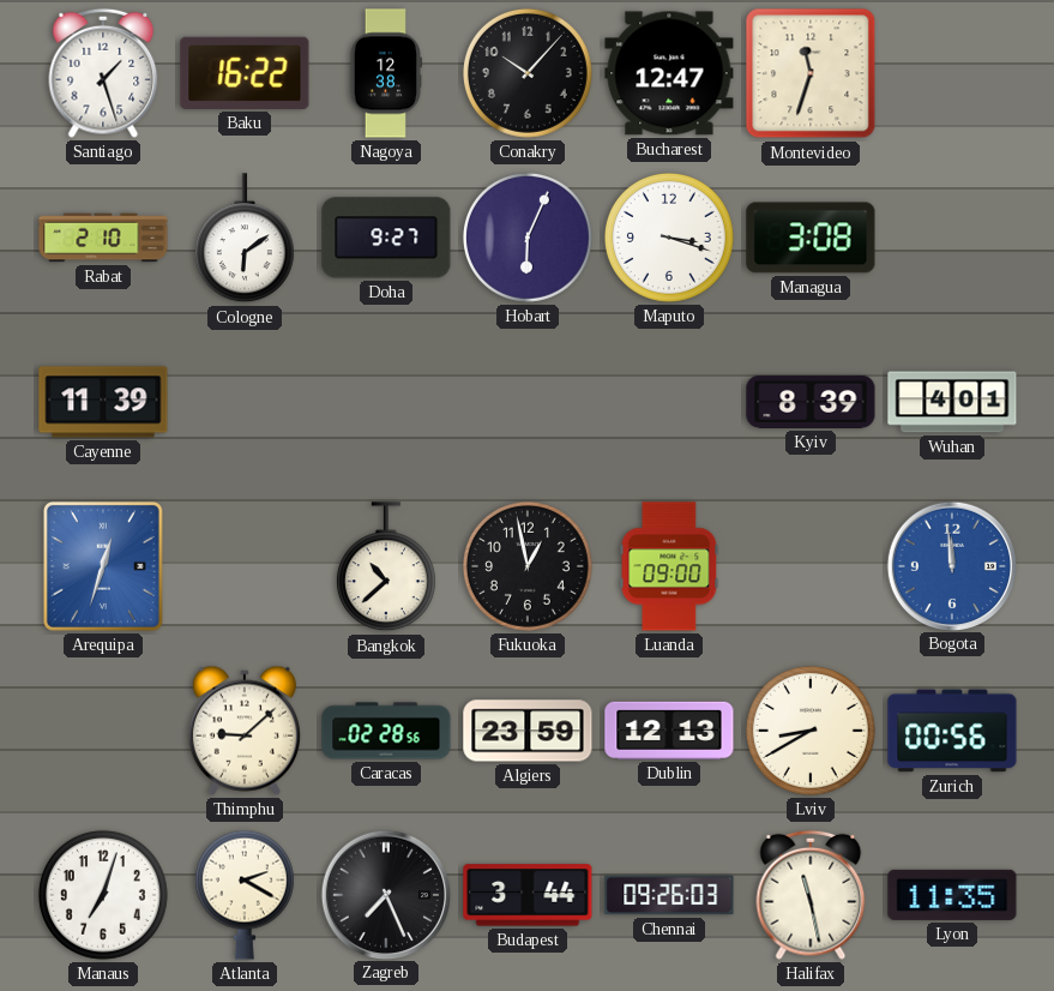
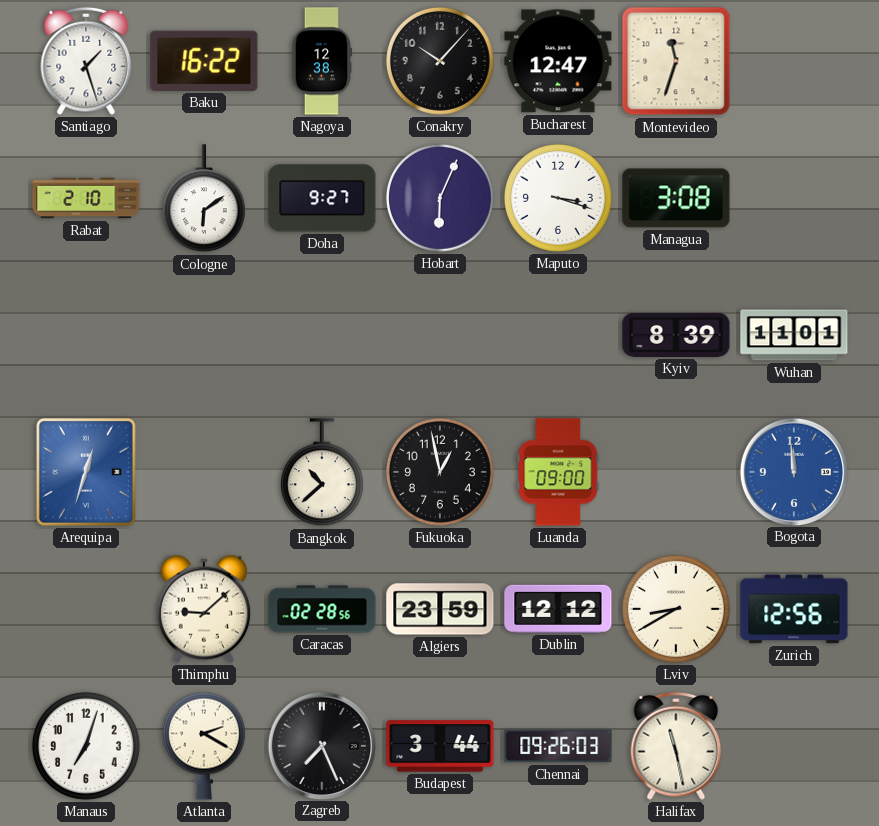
Cayenne: 11:39 -> none
Wuhan: 4:01 -> 11:01
Dublin: 12:13 -> 12:12
Zurich: 00:56 -> 12:56
Lyon: 11:35 -> none
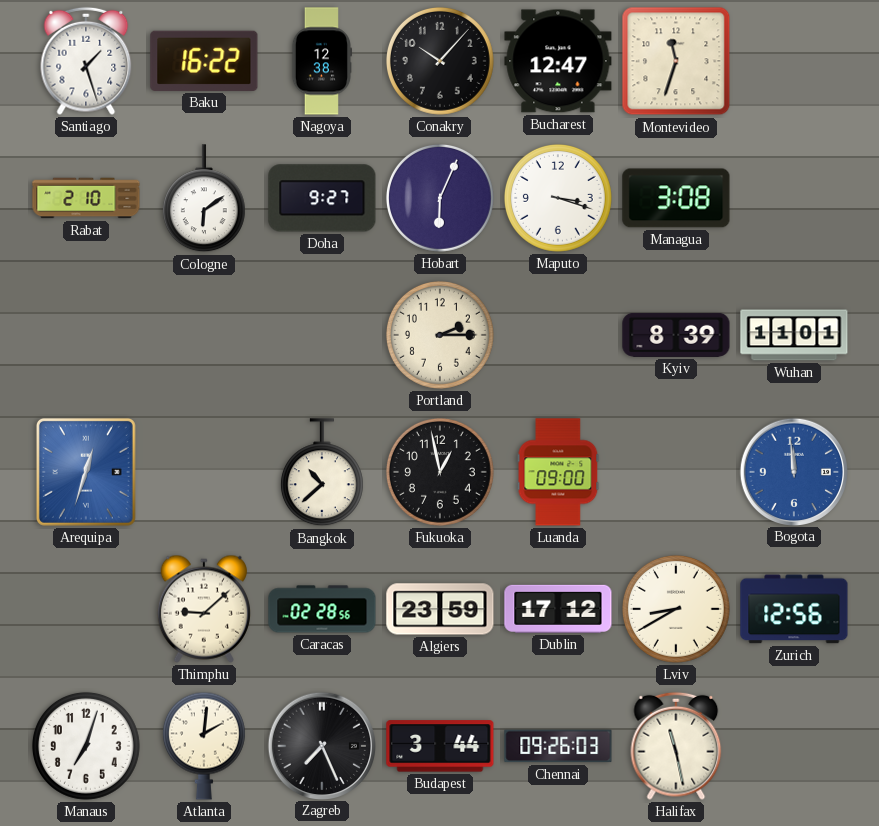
Portland: none -> 2:15
Dublin: 12:12 -> 17:12
Atlanta: 2:20 -> 2:01
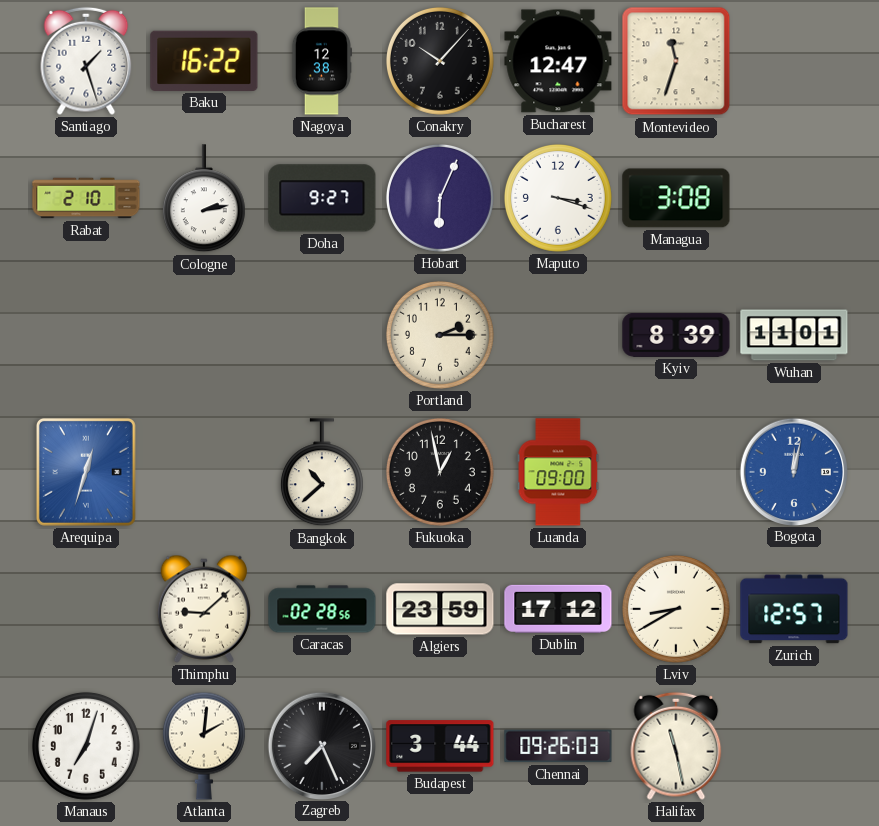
Cologne: 6:09 -> 2:13
Bogota: 11:59 -> 12:02
Zurich: 12:56 -> 12:57
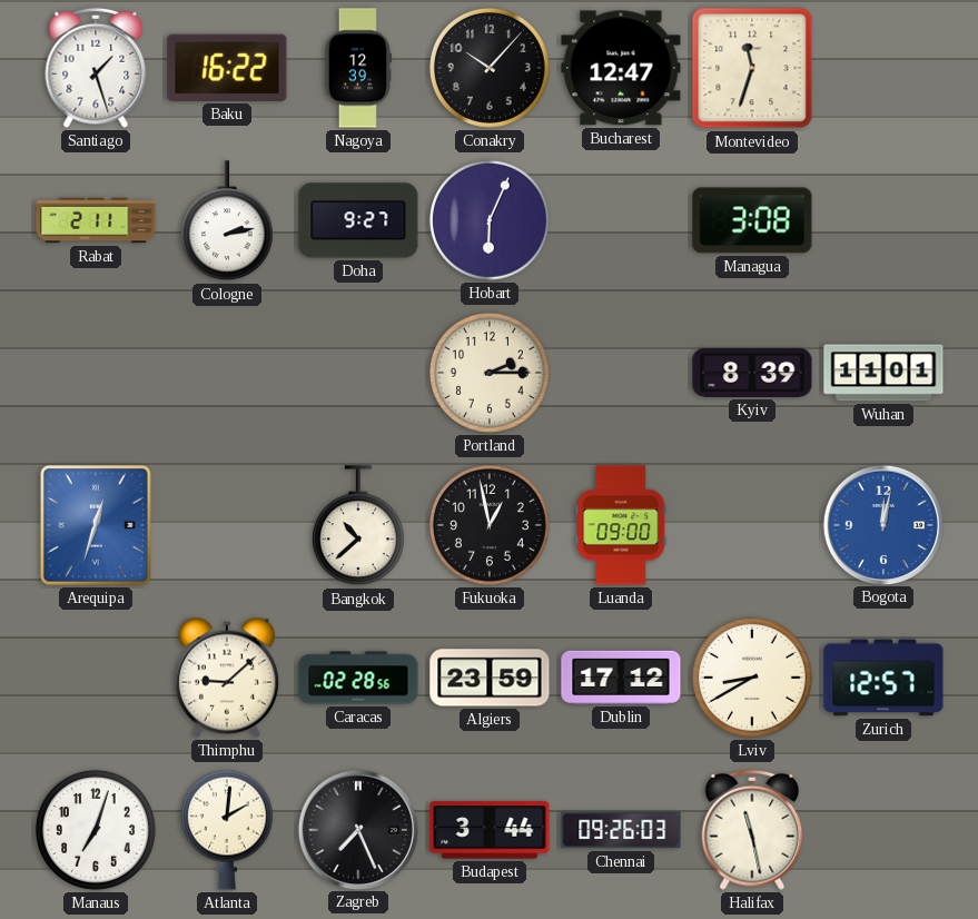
Nagoya: 12:38 -> 12:39
Rabat: 2:10 -> 2:11
Maputo: 3:18 -> none
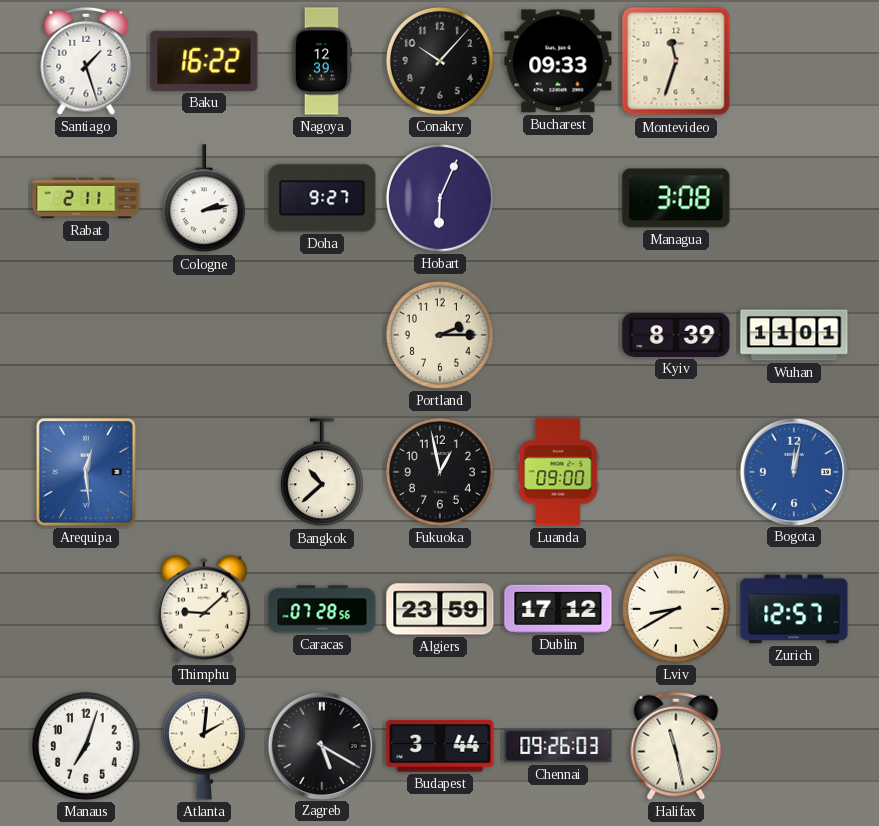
Bucharest: 12:47 -> 09:33
Arequipa: 12:33 -> 12:29
Caracas: 02:28 -> 07:28
Zagreb: 7:26 -> 5:20
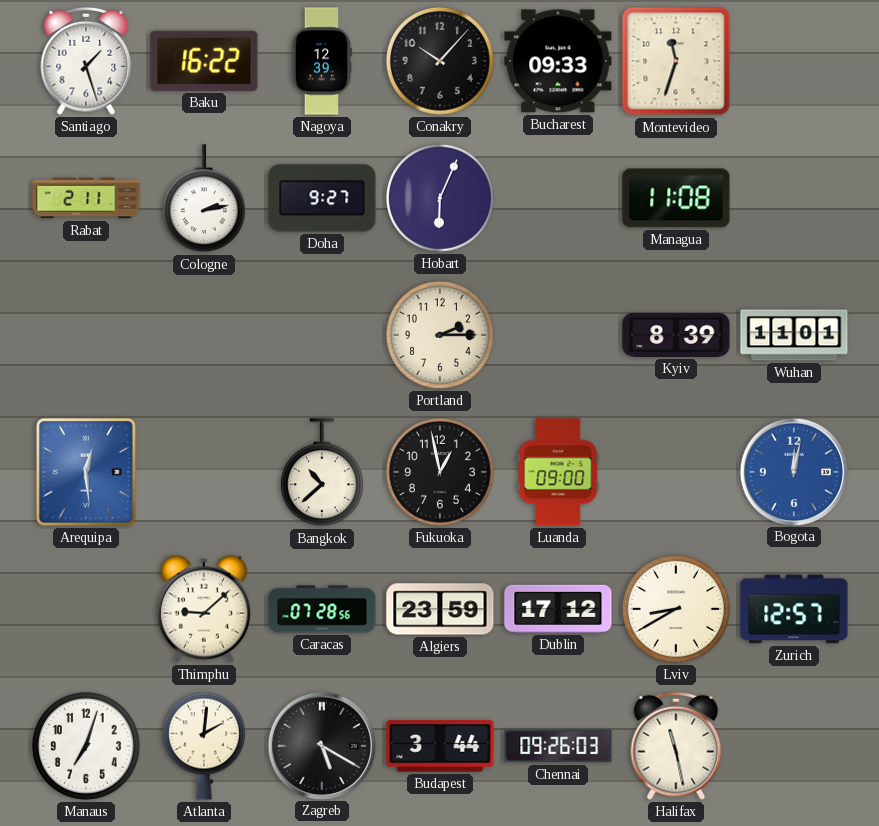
Managua: 3:08 -> 11:08
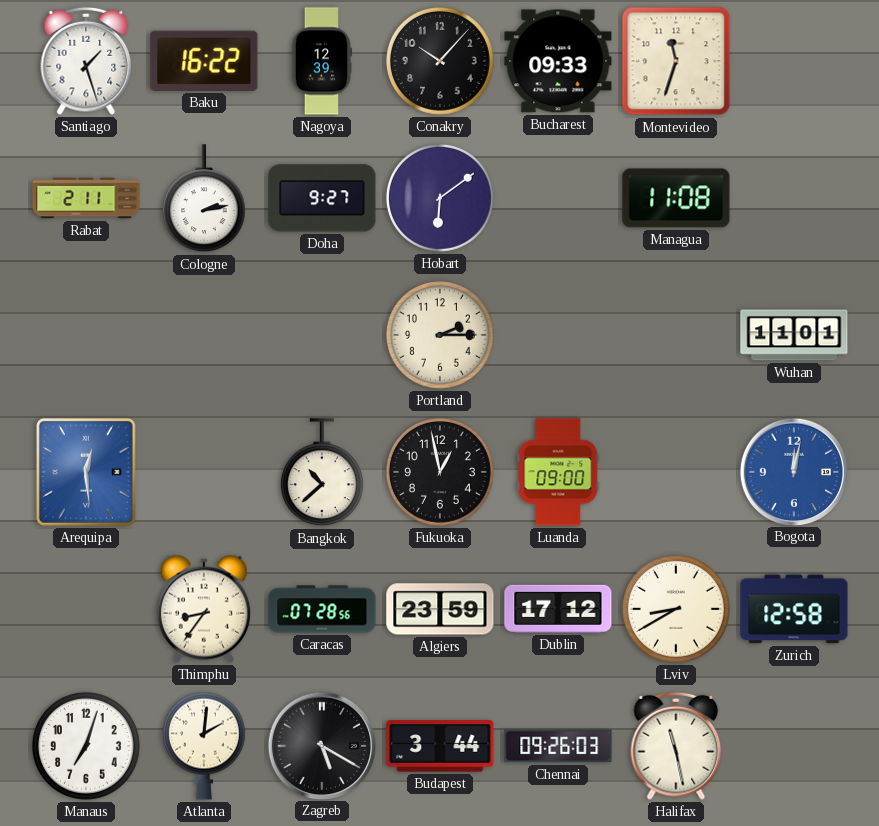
Hobart: 6:04 -> 6:09
Kyiv: 8:39 -> none
Thimphu: 9:08 -> 8:36
Zurich: 12:57 -> 12:58
